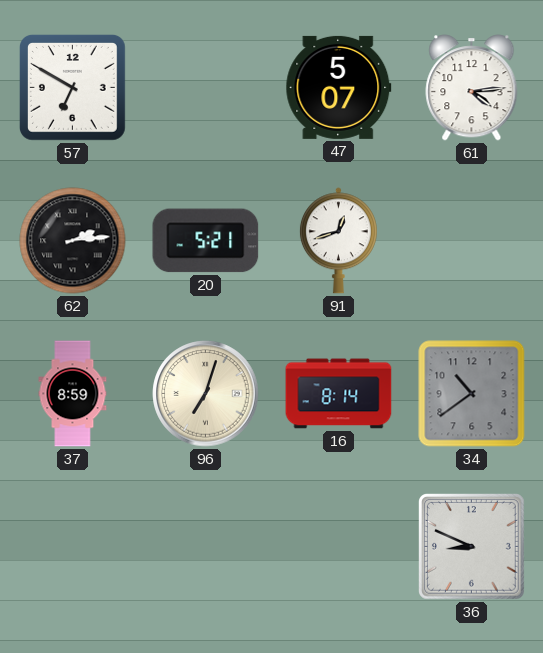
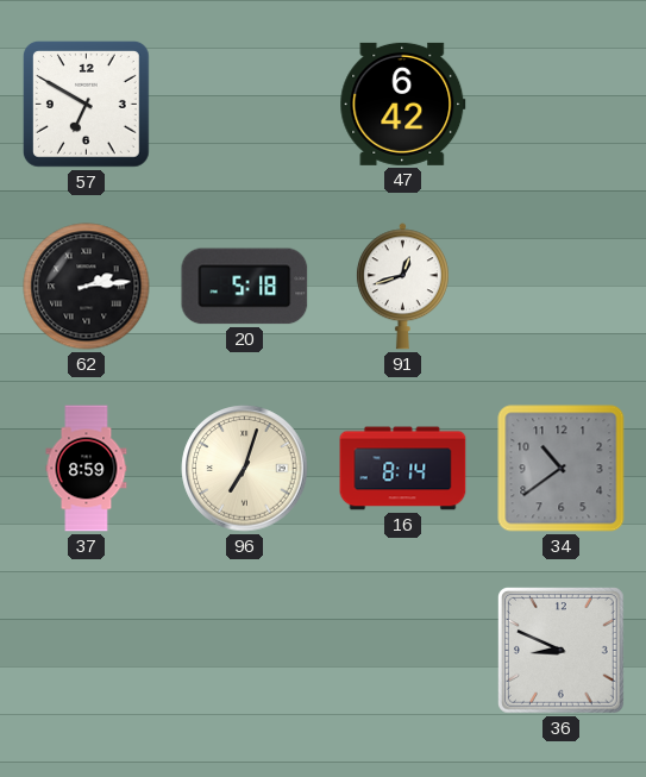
47: 5:07 -> 6:42
61: 4:14 -> none
20: 5:21 -> 5:18
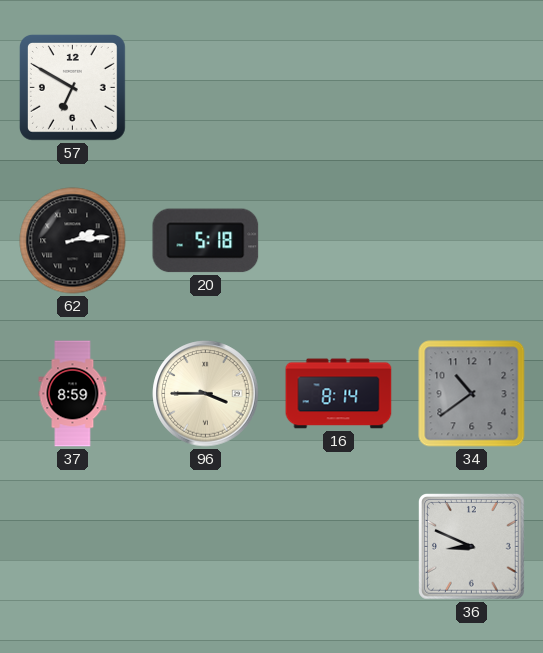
47: 6:42 -> none
91: 12:42 -> none
96: 7:03 -> 3:45
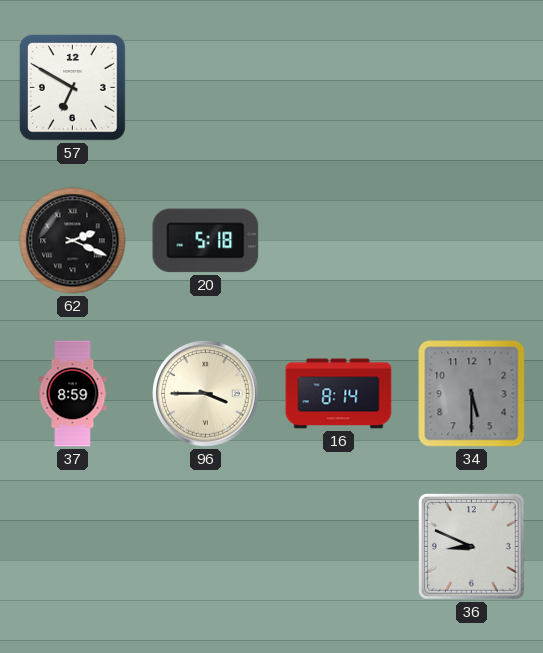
62: 2:14 -> 2:19
34: 10:39 -> 5:30
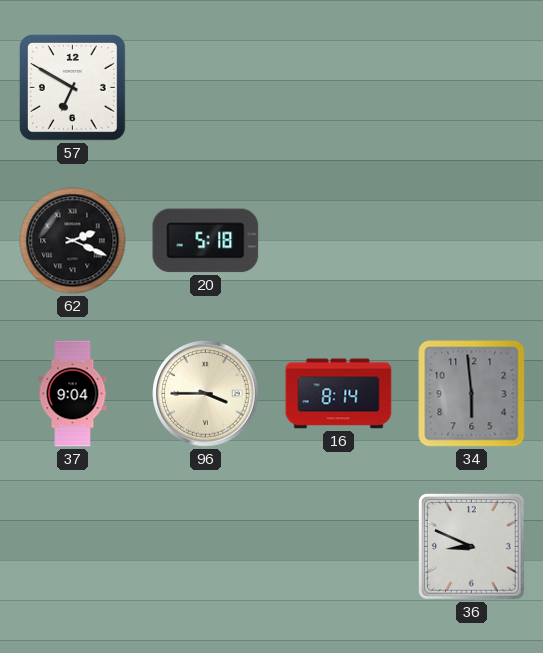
37: 8:59 -> 9:04
34: 5:30 -> 5:59
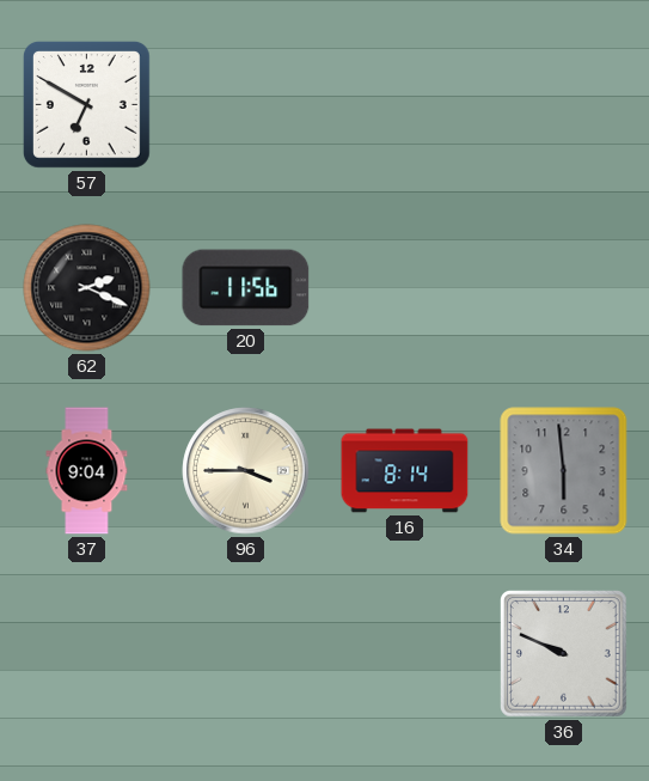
20: 5:18 -> 11:56
36: 8:49 -> 9:49
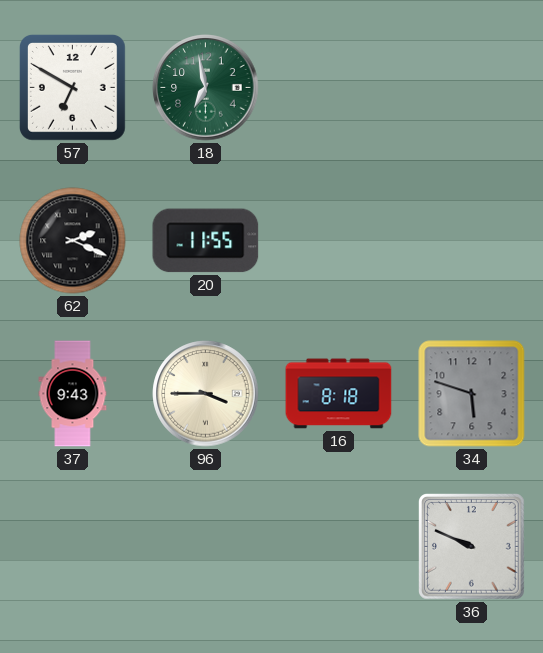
18: none -> 6:58
20: 11:56 -> 11:55
37: 9:04 -> 9:43
16: 8:14 -> 8:18
34: 5:59 -> 5:48
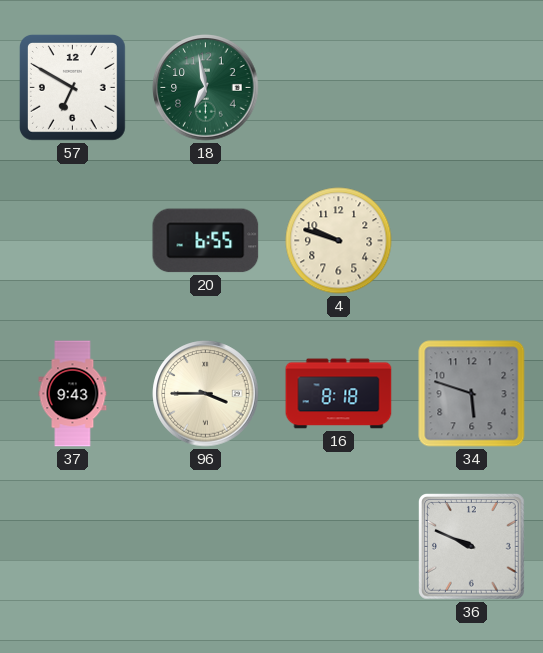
62: 2:19 -> none
20: 11:55 -> 6:55
4: none -> 9:48
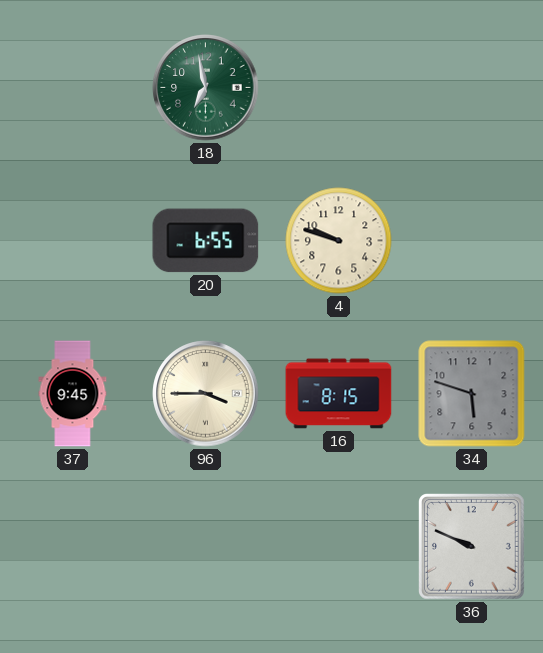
57: 6:50 -> none
37: 9:43 -> 9:45
16: 8:18 -> 8:15
